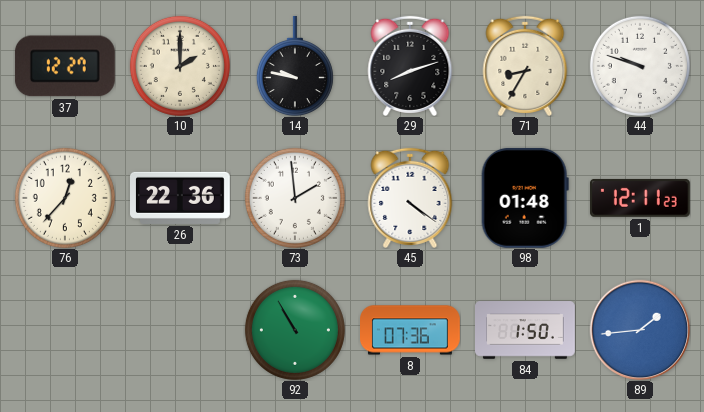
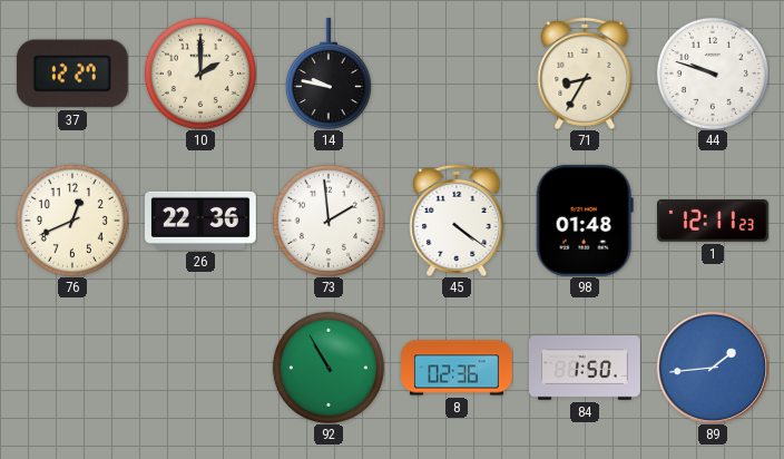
29: 8:12 -> none
76: 12:37 -> 12:41
8: 07:36 -> 02:36
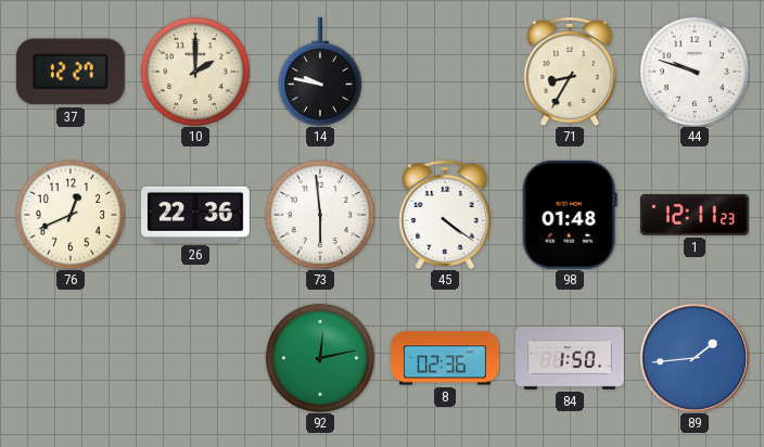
73: 1:59 -> 5:59
92: 10:55 -> 12:13
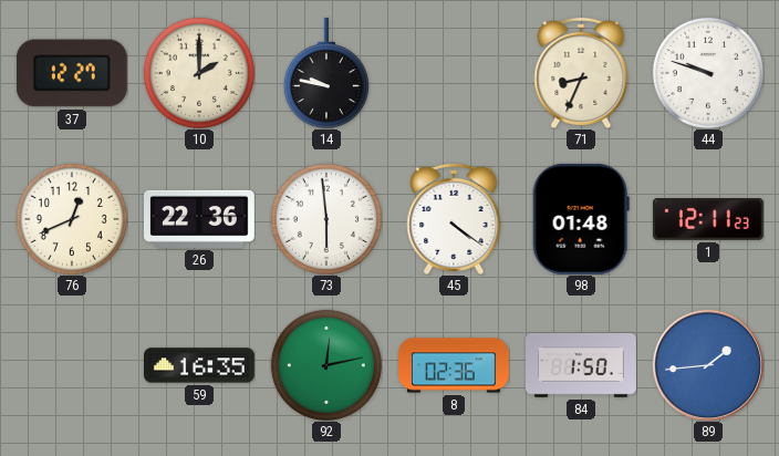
71: 8:35 -> 8:34
59: none -> 16:35
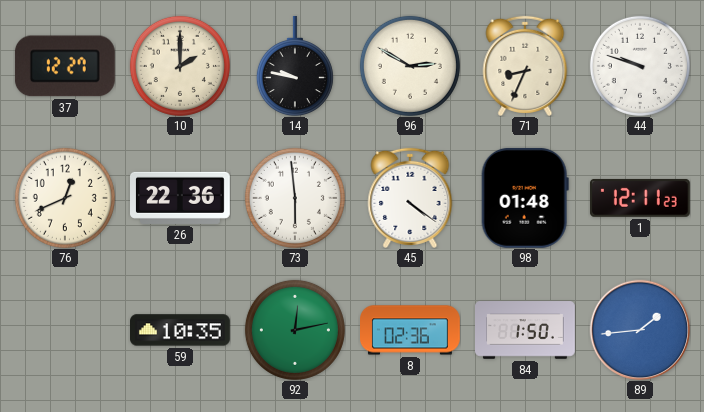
96: none -> 2:50
59: 16:35 -> 10:35
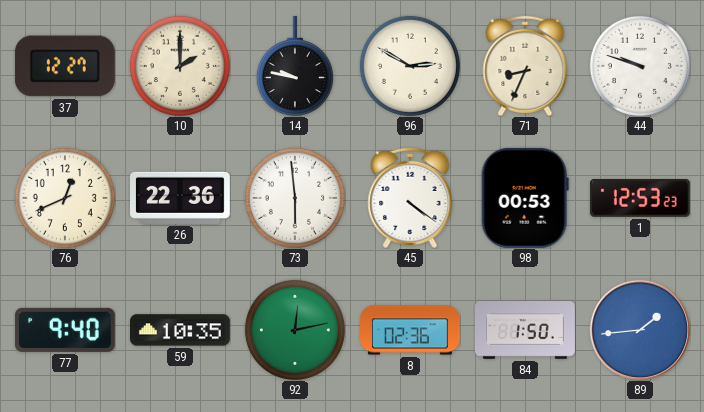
98: 01:48 -> 00:53
1: 12:11 -> 12:53
77: none -> 9:40
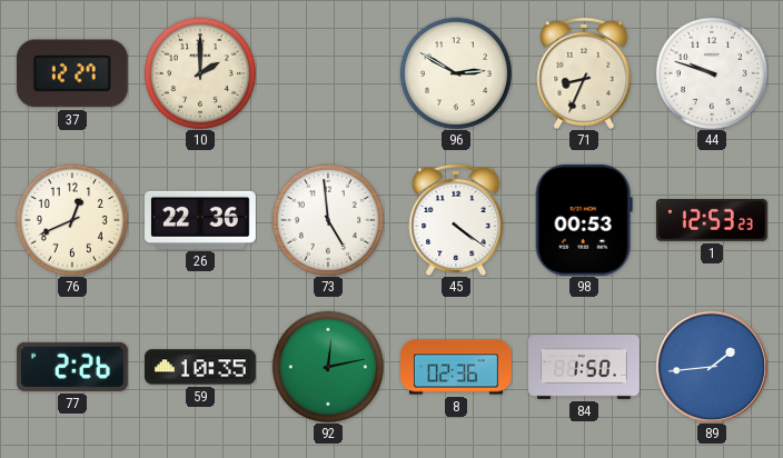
14: 9:47 -> none
73: 5:59 -> 4:59
77: 9:40 -> 2:26
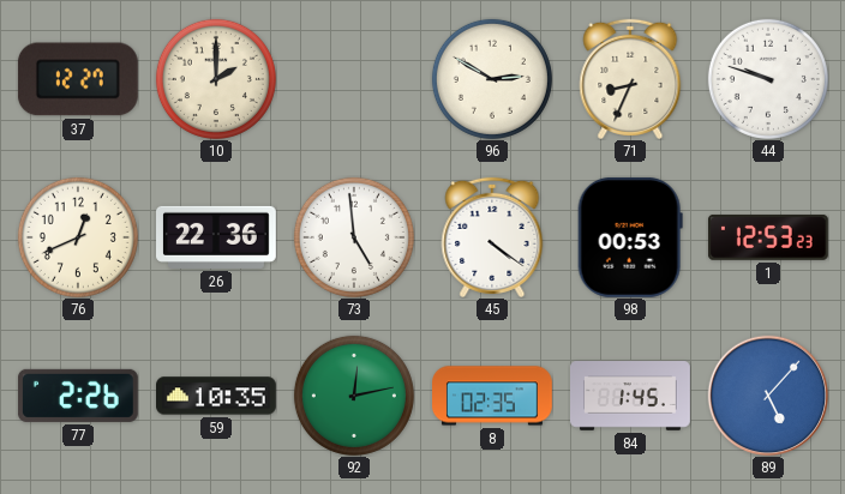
8: 02:36 -> 02:35
84: 1:50 -> 1:45
89: 1:44 -> 5:07
